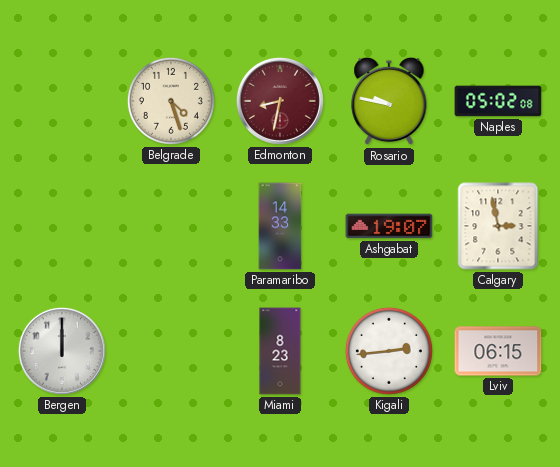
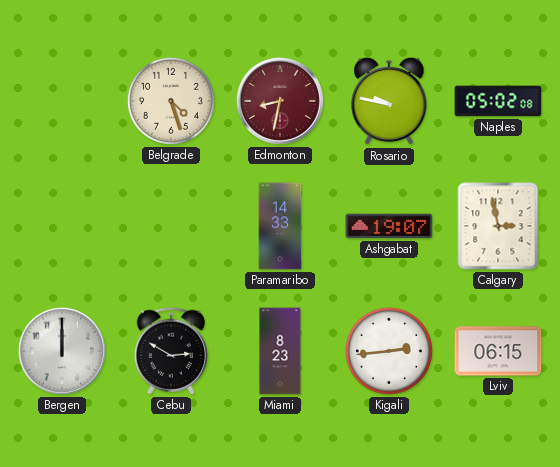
Cebu: none -> 2:50
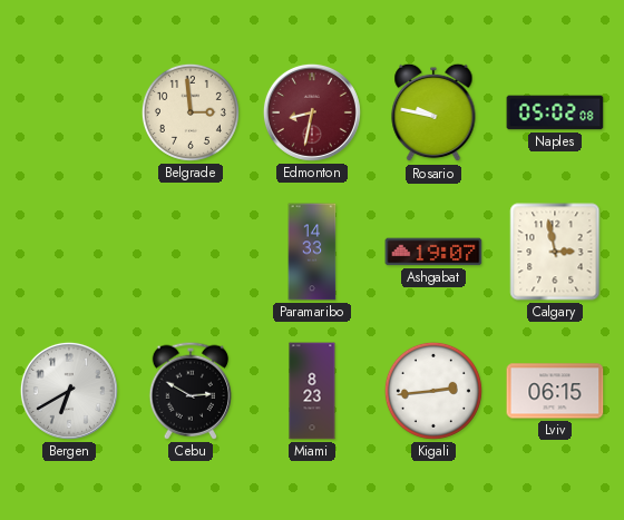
Belgrade: 4:27 -> 2:59
Bergen: 12:00 -> 6:40
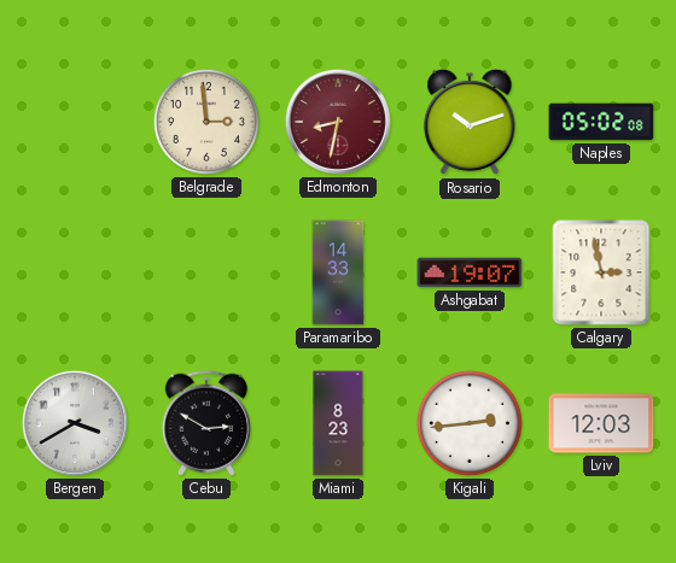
Rosario: 9:47 -> 10:12
Bergen: 6:40 -> 3:40
Lviv: 06:15 -> 12:03
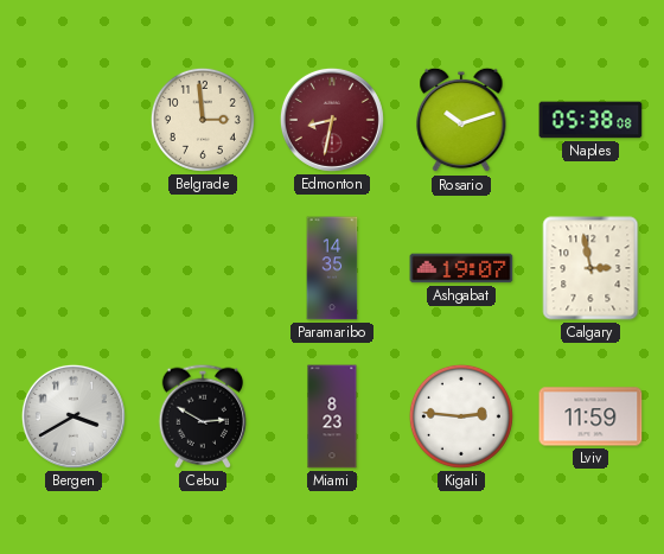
Naples: 05:02 -> 05:38
Paramaribo: 14:33 -> 14:35
Kigali: 2:44 -> 2:46
Lviv: 12:03 -> 11:59
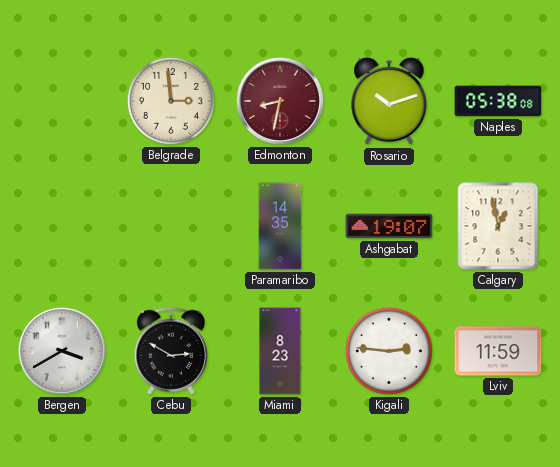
Calgary: 2:58 -> 12:58
